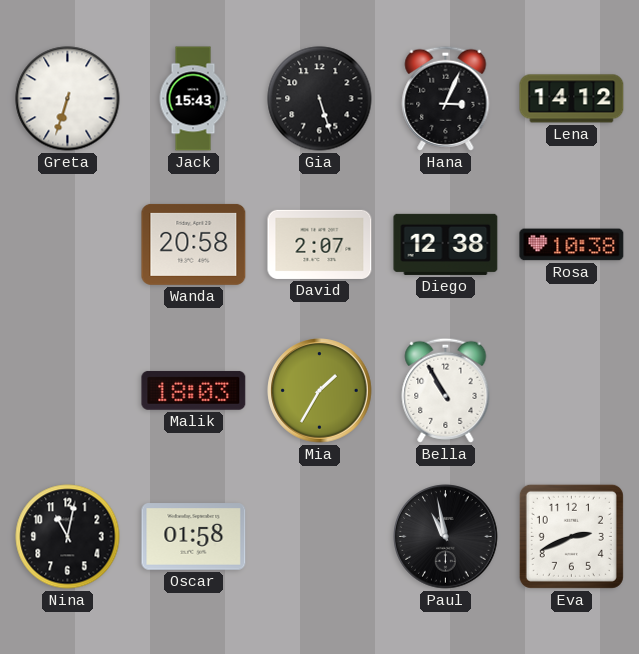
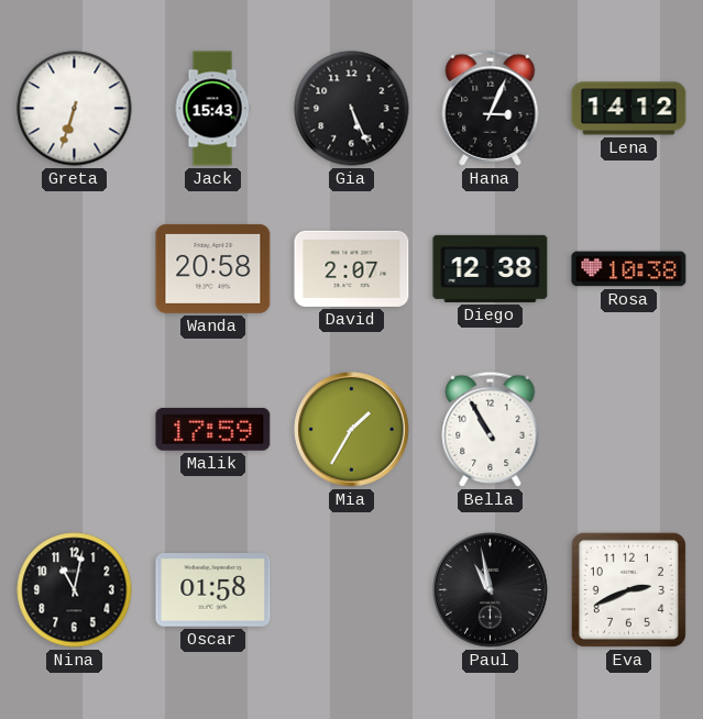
Gia: 5:27 -> 5:26
Malik: 18:03 -> 17:59
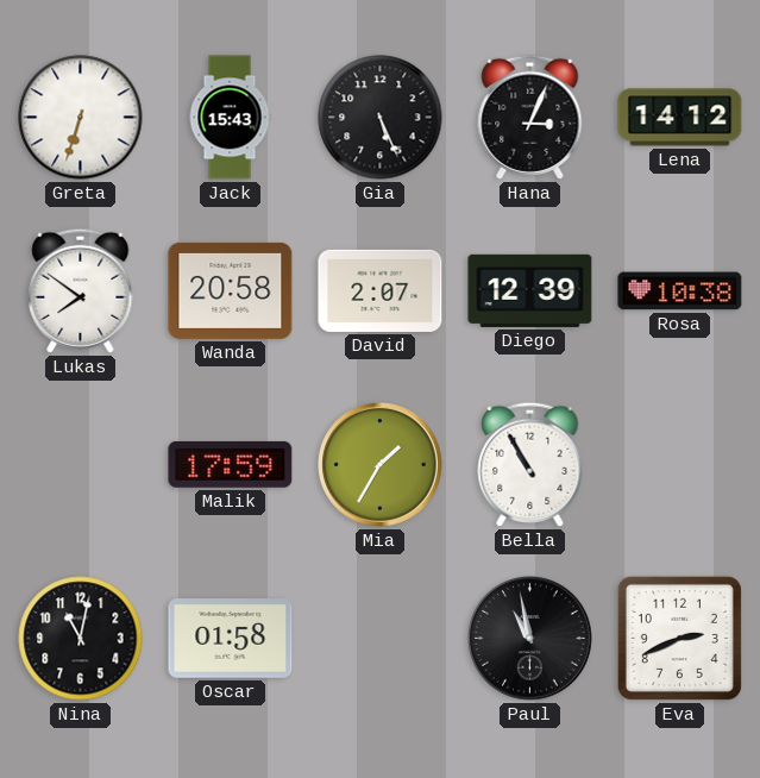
Lukas: none -> 7:51
Diego: 12:38 -> 12:39
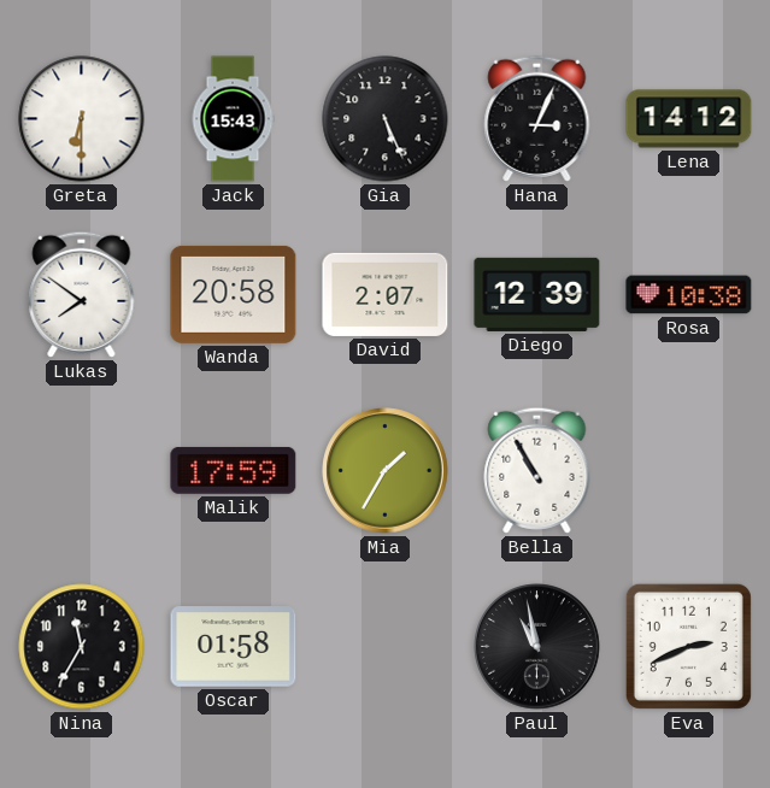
Greta: 6:33 -> 6:30
Nina: 11:02 -> 11:35
